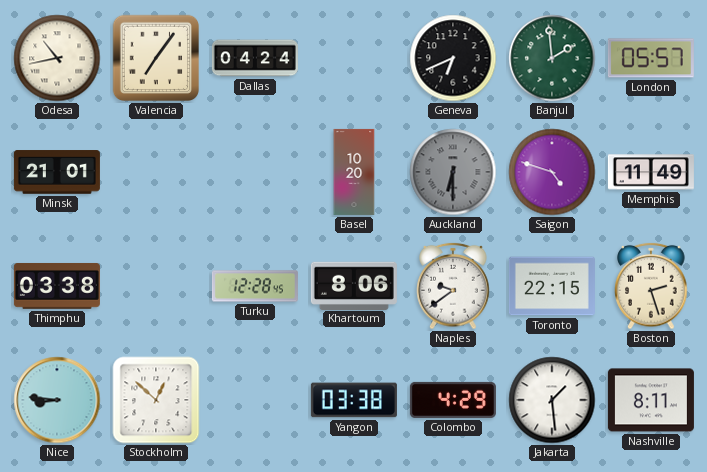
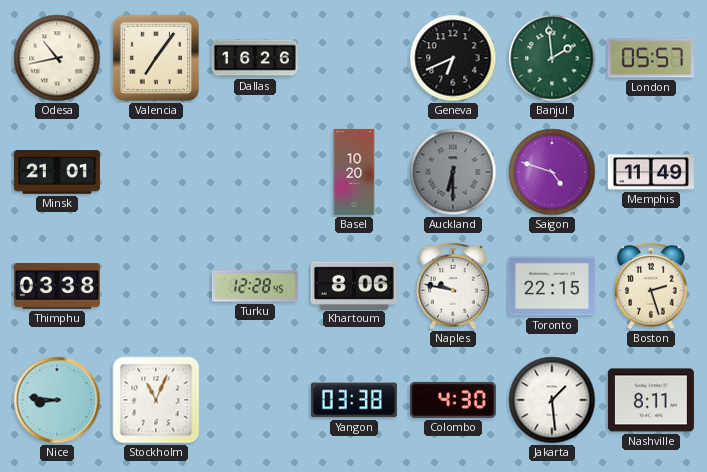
Dallas: 04:24 -> 16:26
Naples: 9:39 -> 9:47
Stockholm: 12:52 -> 11:04
Colombo: 4:29 -> 4:30
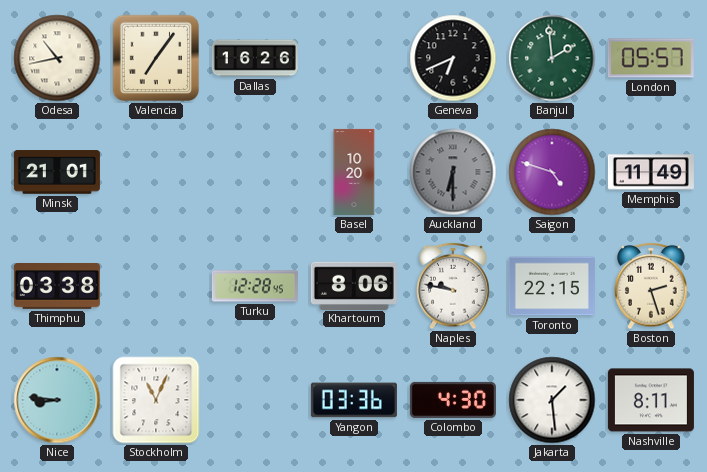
Yangon: 03:38 -> 03:36
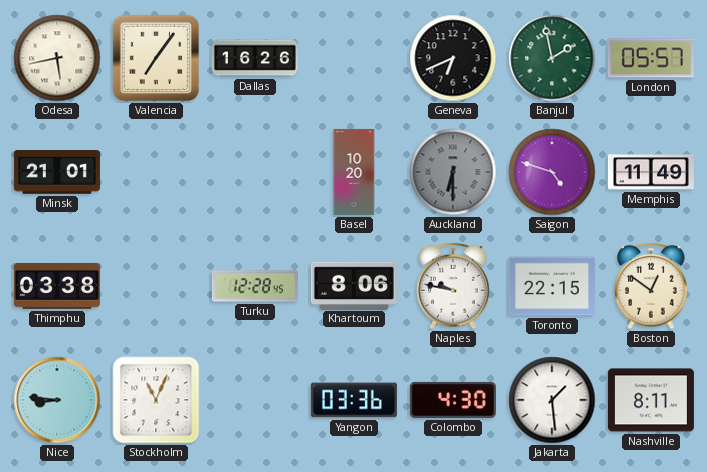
Odesa: 10:43 -> 5:43
Banjul: 1:59 -> 1:58
Boston: 2:27 -> 12:51
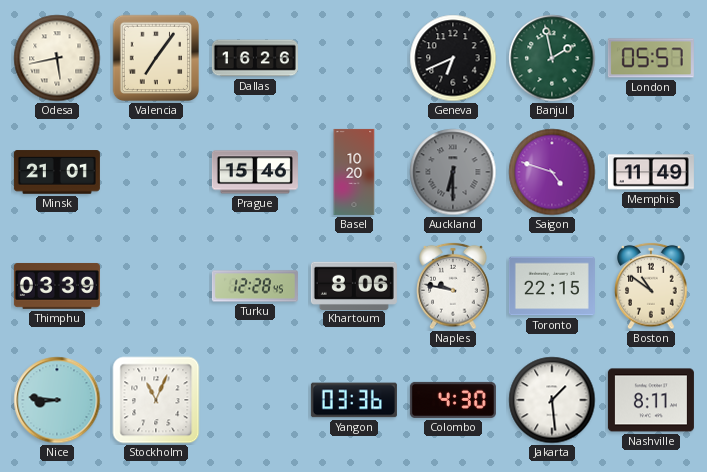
Prague: none -> 15:46
Thimphu: 03:38 -> 03:39
Boston: 12:51 -> 10:51
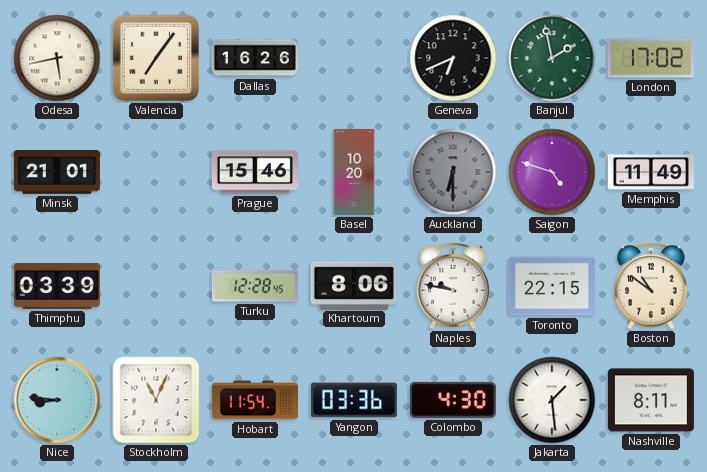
London: 05:57 -> 17:02
Hobart: none -> 11:54
